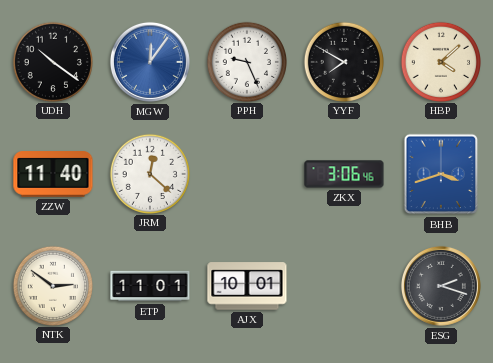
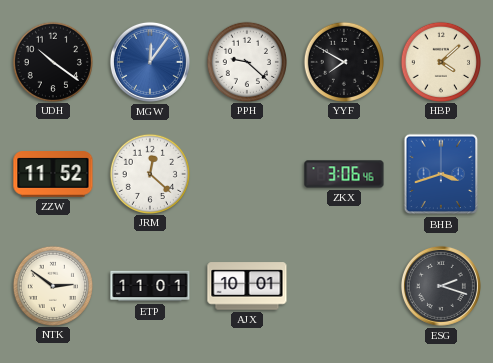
PPH: 9:26 -> 9:22
ZZW: 11:40 -> 11:52
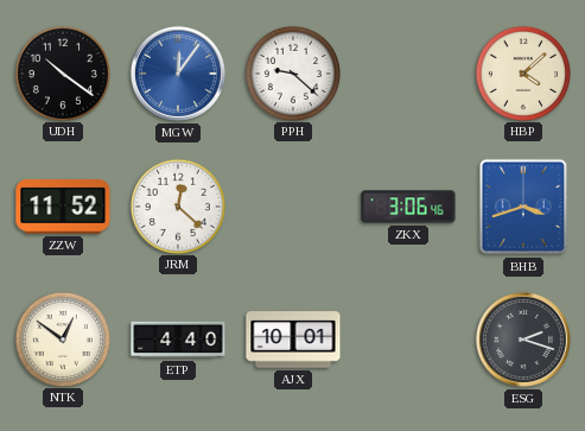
YYF: 7:50 -> none
NTK: 2:51 -> 12:51
ETP: 11:01 -> 4:40
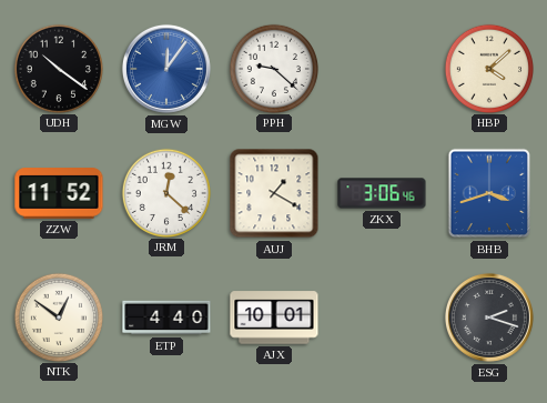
AUJ: none -> 1:20
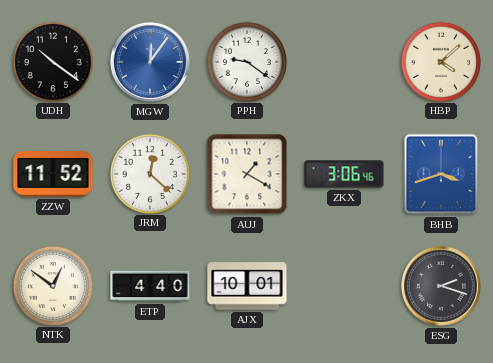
PPH: 9:22 -> 9:21
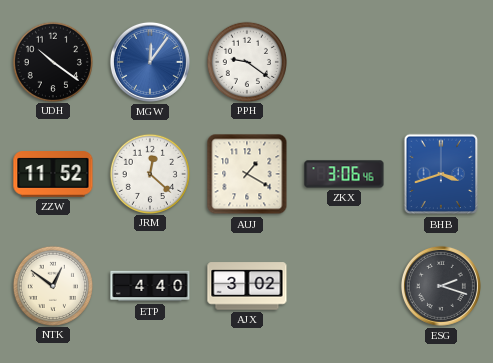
HBP: 4:08 -> none
AJX: 10:01 -> 3:02
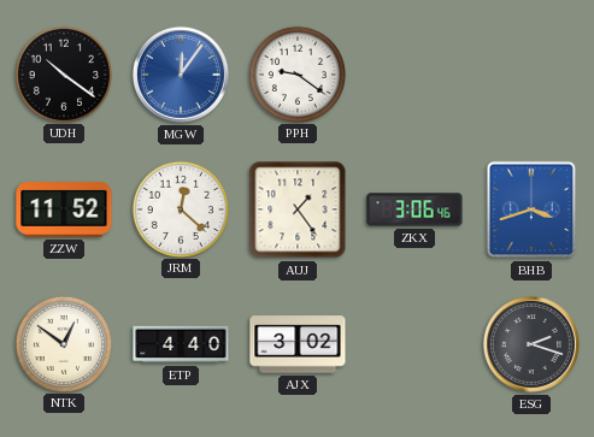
AUJ: 1:20 -> 1:24
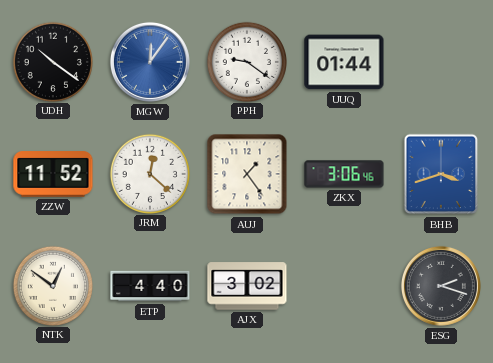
UUQ: none -> 01:44
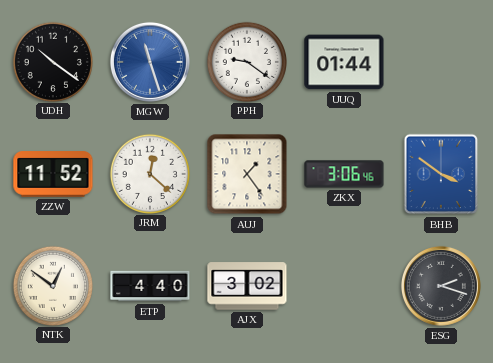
MGW: 12:06 -> 11:27
BHB: 3:42 -> 3:51
